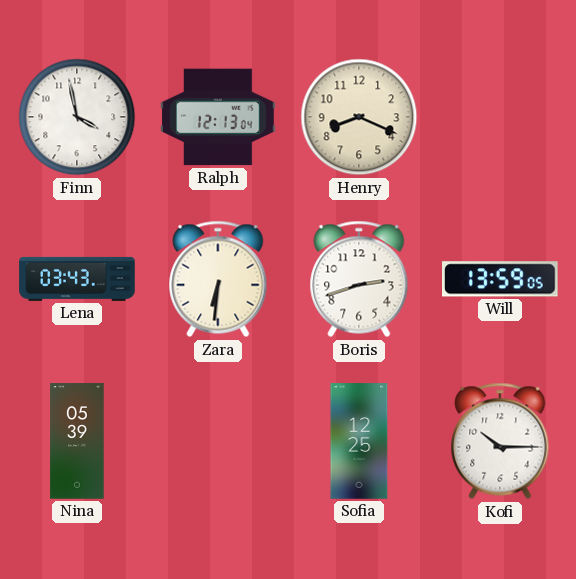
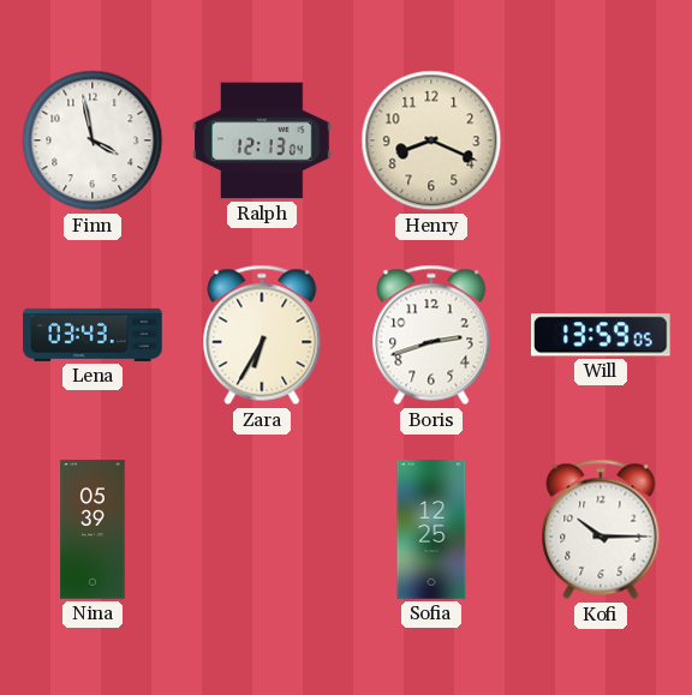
Zara: 6:31 -> 6:35
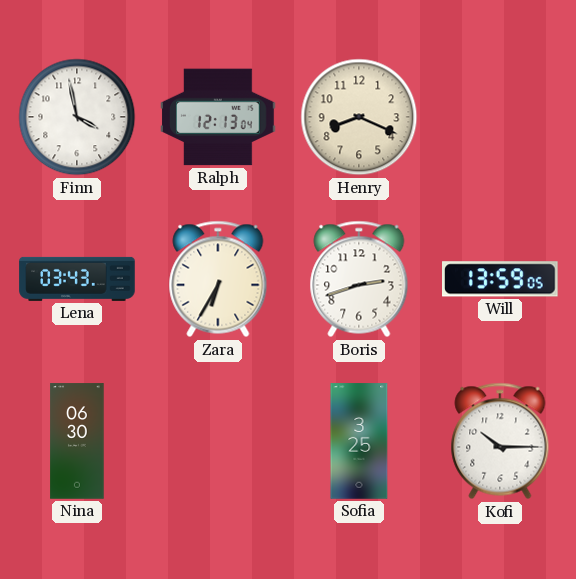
Nina: 05:39 -> 06:30
Sofia: 12:25 -> 3:25
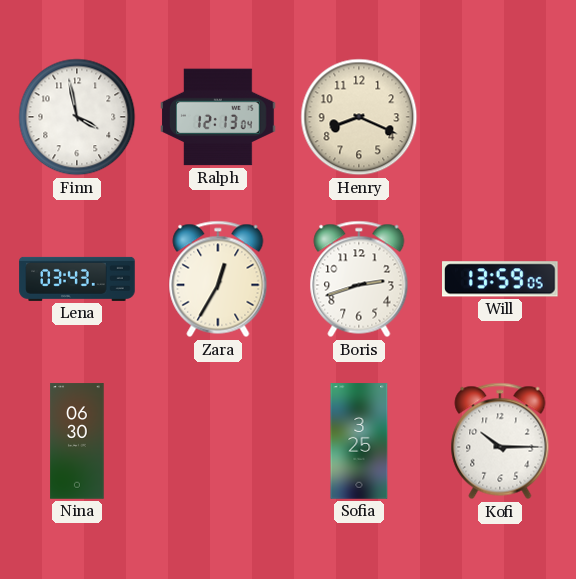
Zara: 6:35 -> 12:35
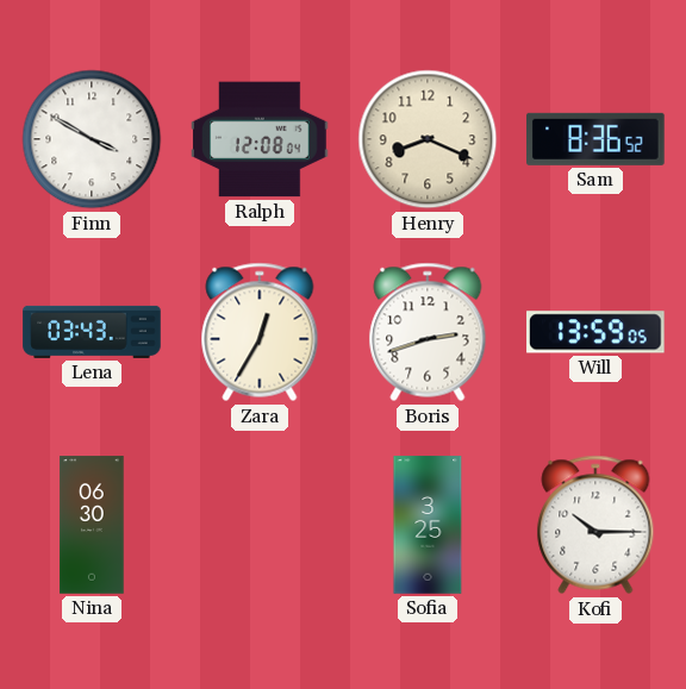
Finn: 3:58 -> 3:50
Ralph: 12:13 -> 12:08
Sam: none -> 8:36
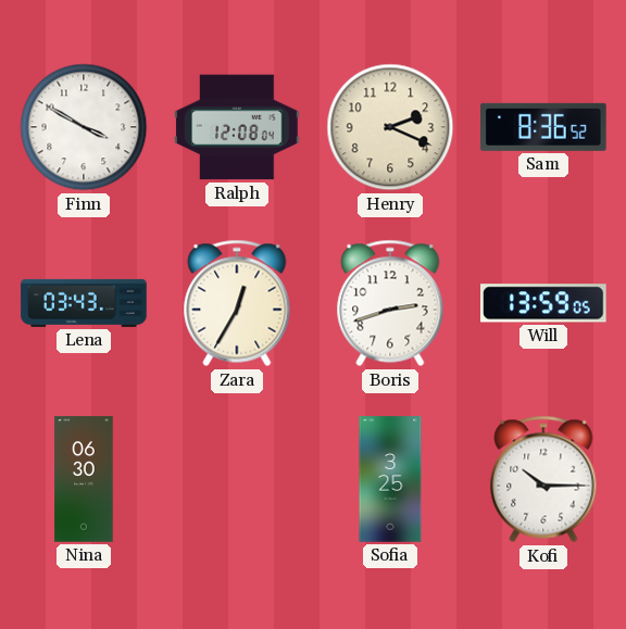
Henry: 8:19 -> 2:19
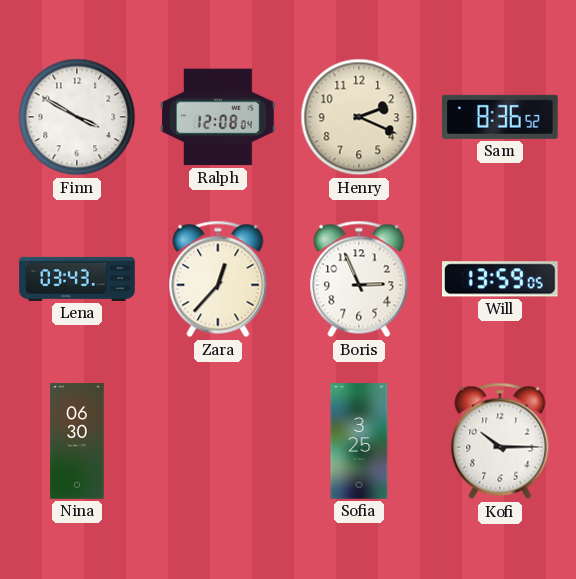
Zara: 12:35 -> 12:37
Boris: 2:42 -> 2:56
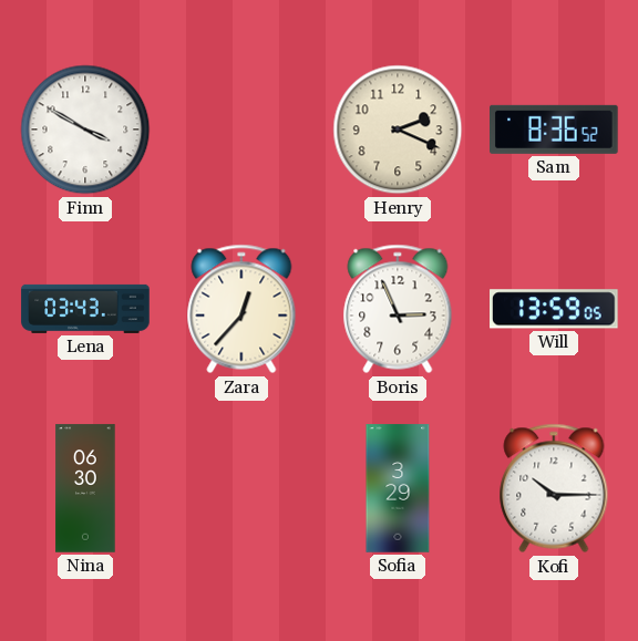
Ralph: 12:08 -> none
Sofia: 3:25 -> 3:29
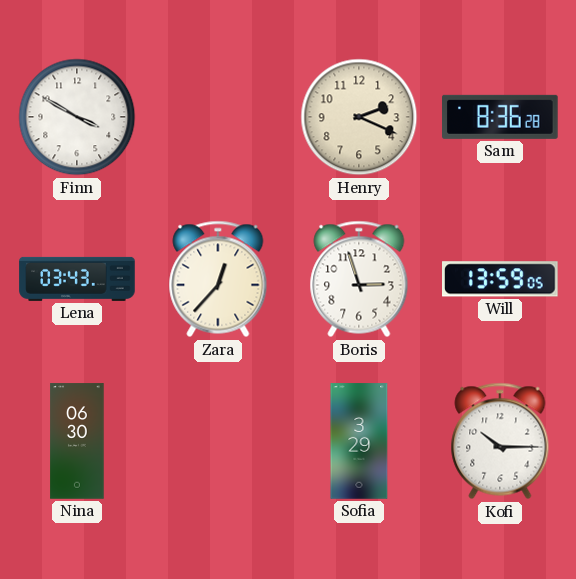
Sam: 8:36:52 -> 8:36:28
Boris: 2:56 -> 2:57
